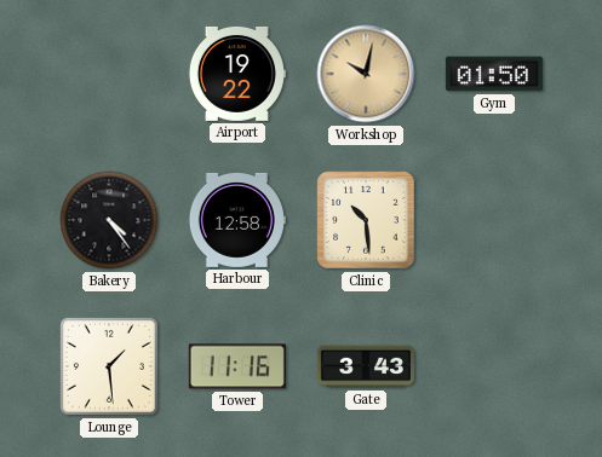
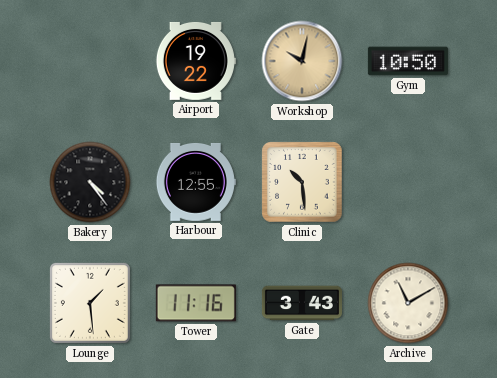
Gym: 01:50 -> 10:50
Harbour: 12:58 -> 12:55
Archive: none -> 11:10
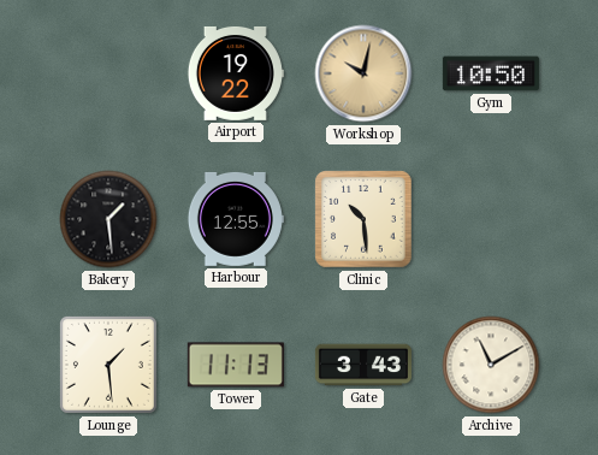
Bakery: 4:24 -> 1:29
Tower: 11:16 -> 11:13
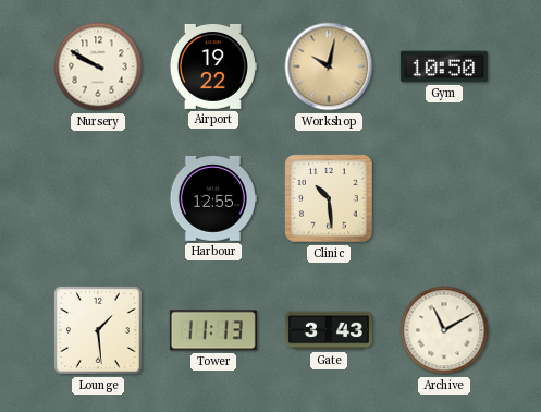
Nursery: none -> 9:50
Bakery: 1:29 -> none
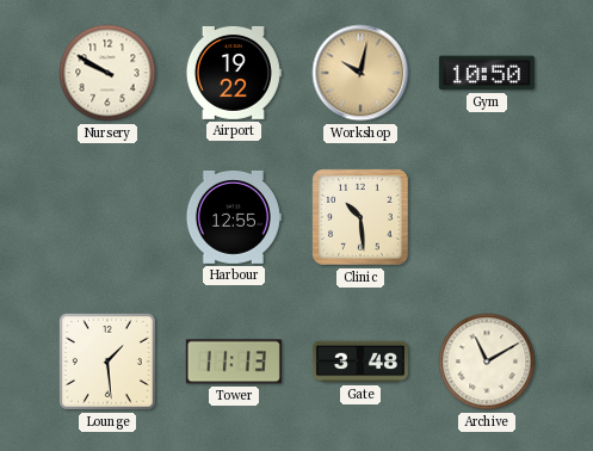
Gate: 3:43 -> 3:48
